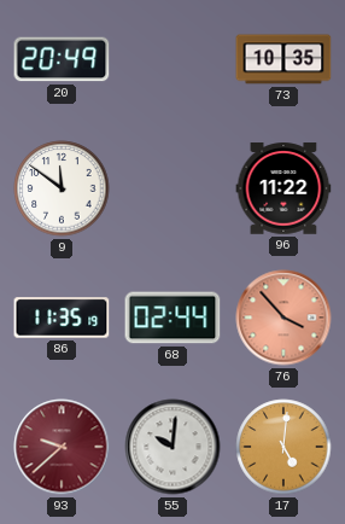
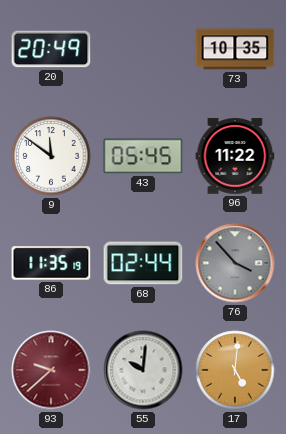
43: none -> 05:45
76 dial: salmon -> grey
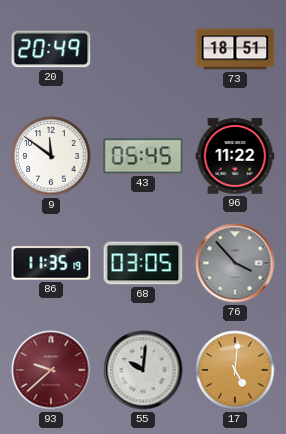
73: 10:35 -> 18:51
68: 02:44 -> 03:05
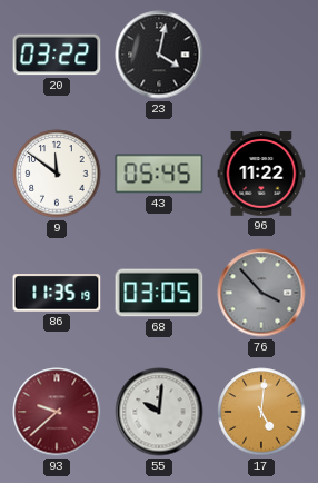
20: 20:49 -> 03:22
23: none -> 4:02
73: 18:51 -> none
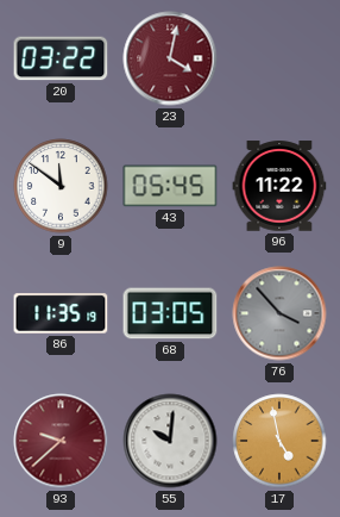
23 dial: black -> burgundy
17: 5:01 -> 4:58
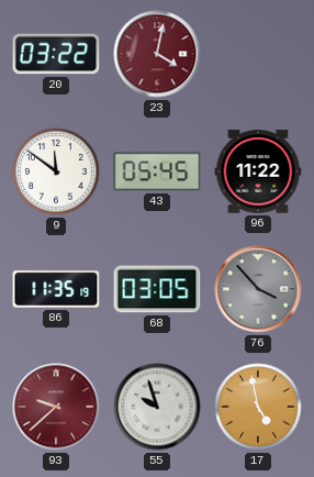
55: 10:01 -> 9:57
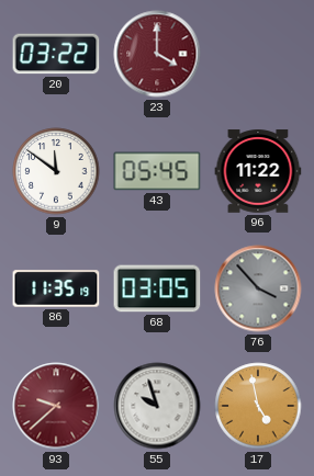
23: 4:02 -> 4:00
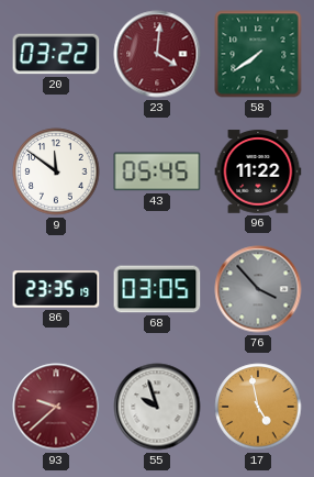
23: 4:00 -> 4:01
58: none -> 7:39
86: 11:35 -> 23:35
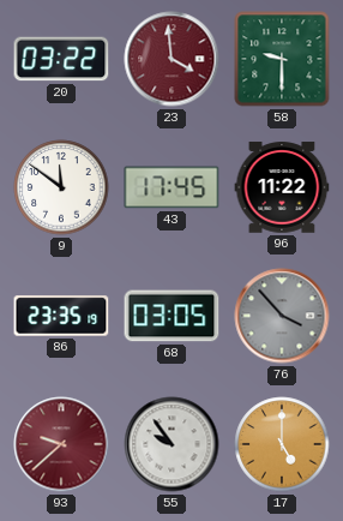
23: 4:01 -> 3:59
58: 7:39 -> 9:30
43: 05:45 -> 17:45
55: 9:57 -> 9:54
17: 4:58 -> 5:00
